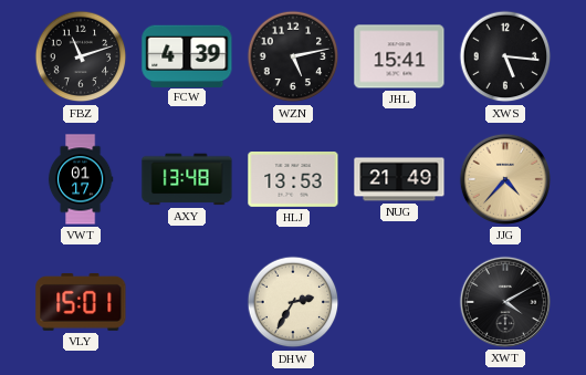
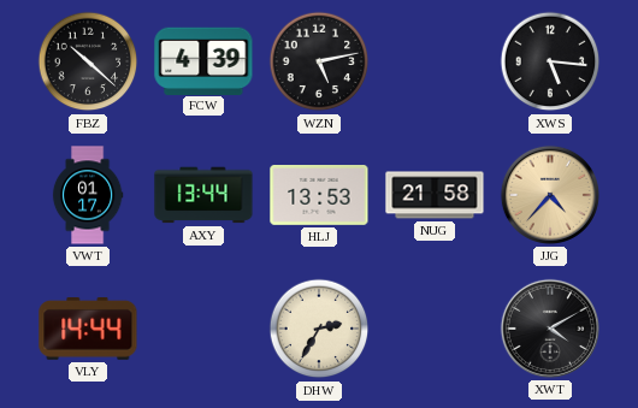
FBZ: 11:12 -> 10:22
JHL: 15:41 -> none
AXY: 13:48 -> 13:44
NUG: 21:49 -> 21:58
VLY: 15:01 -> 14:44
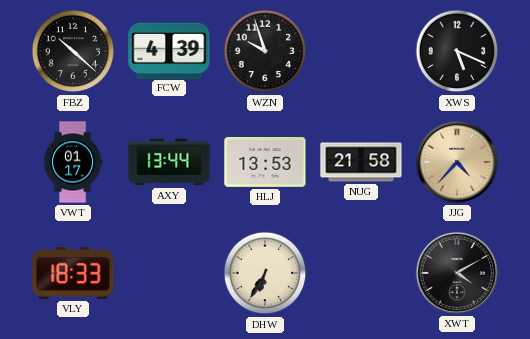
WZN: 5:13 -> 9:57
XWS: 5:16 -> 5:19
VLY: 14:44 -> 18:33
DHW: 2:35 -> 6:35
